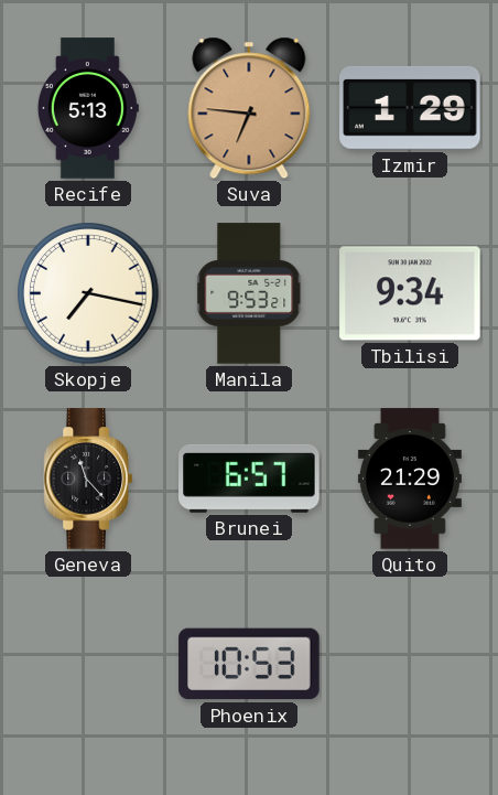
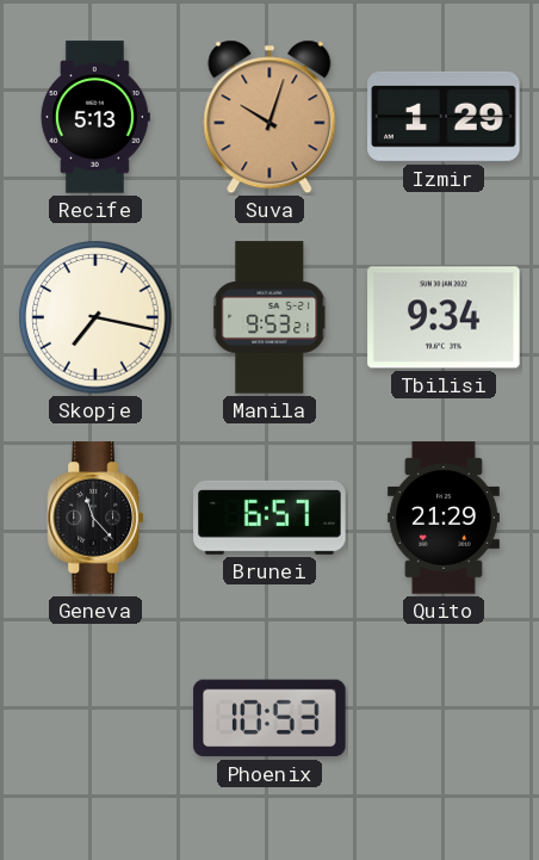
Suva: 6:46 -> 10:03
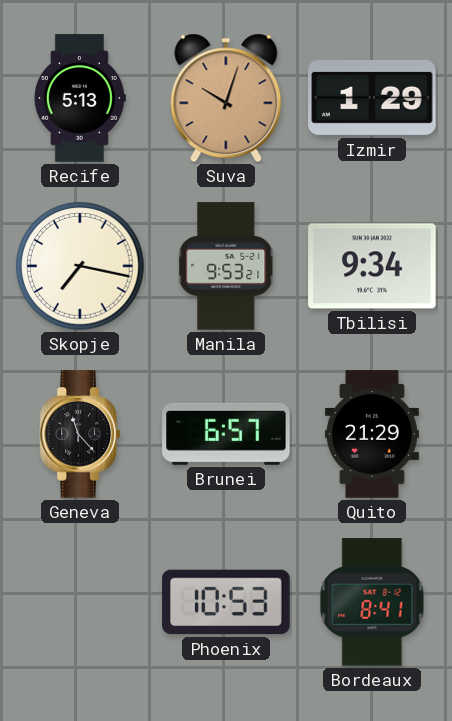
Bordeaux: none -> 8:41
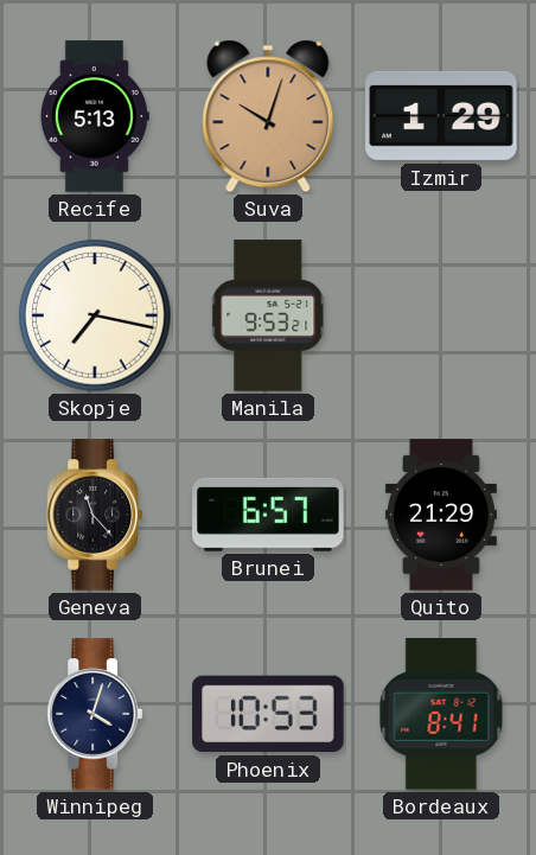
Tbilisi: 9:34 -> none
Winnipeg: none -> 4:03
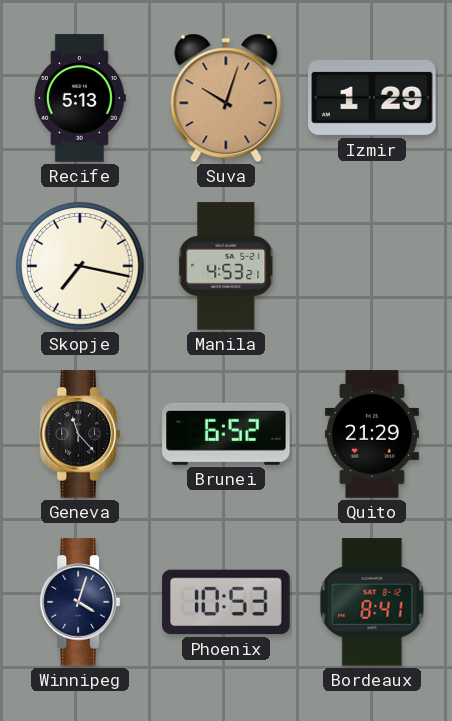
Manila: 9:53 -> 4:53
Brunei: 6:57 -> 6:52
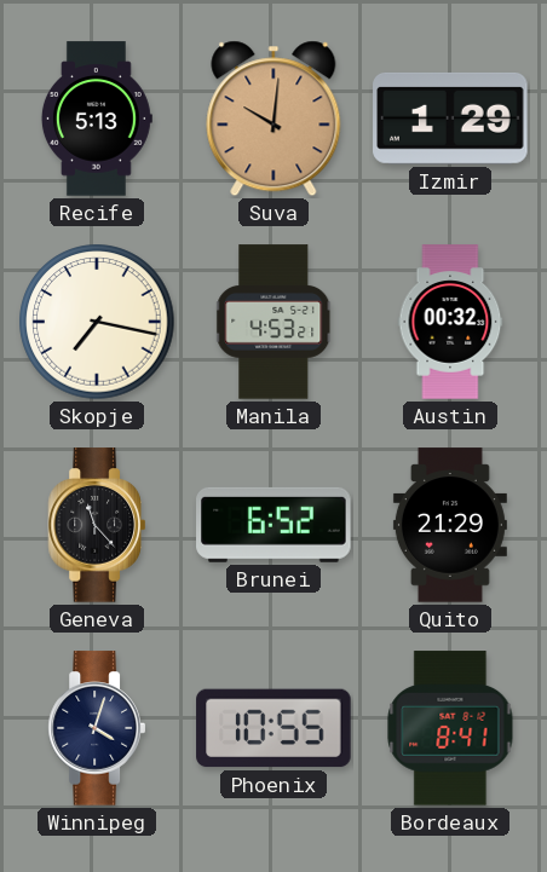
Suva: 10:03 -> 10:01
Austin: none -> 00:32
Phoenix: 10:53 -> 10:55
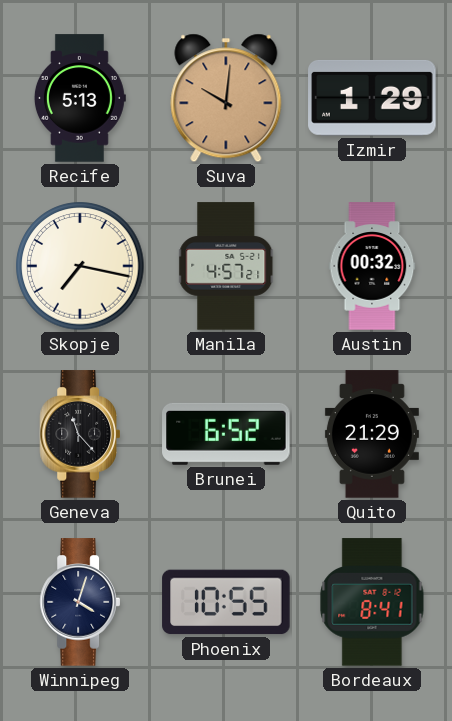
Manila: 4:53 -> 4:57
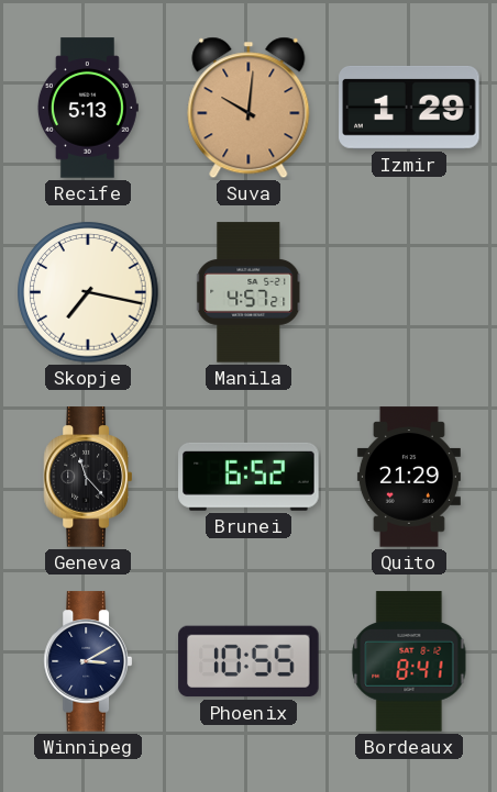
Austin: 00:32 -> none
Winnipeg: 4:03 -> 3:10
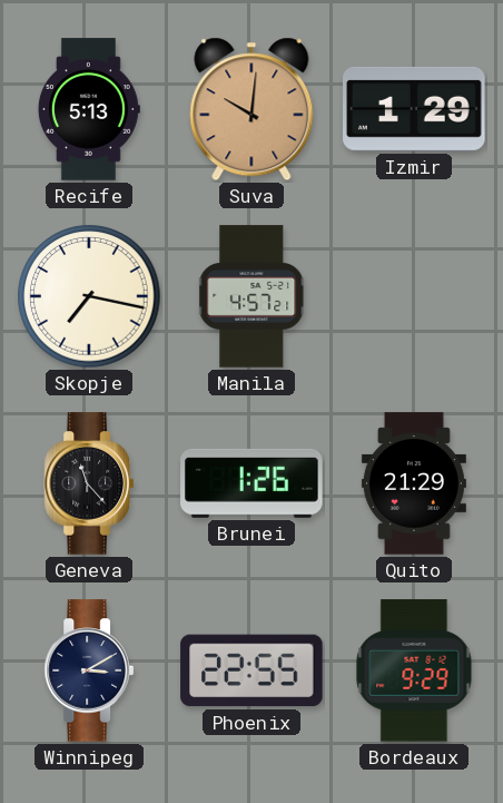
Brunei: 6:52 -> 1:26
Phoenix: 10:55 -> 22:55
Bordeaux: 8:41 -> 9:29
